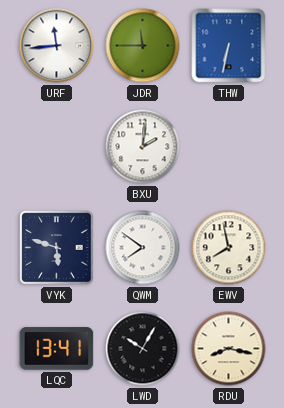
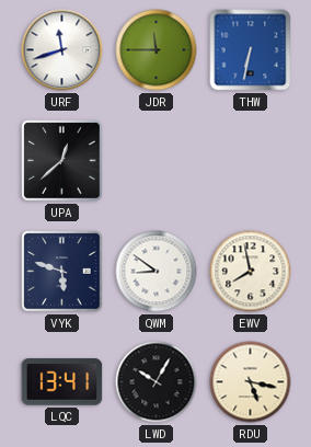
URF: 11:44 -> 11:42
UPA: none -> 12:38
BXU: 2:01 -> none
QWM: 7:51 -> 8:51
RDU: 8:17 -> 5:17
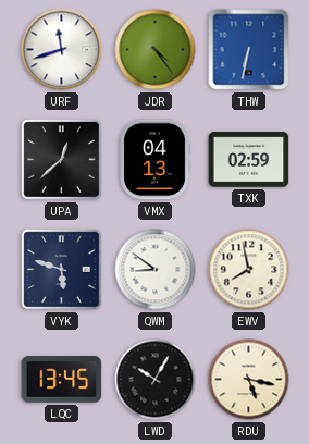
JDR: 11:45 -> 4:24
VMX: none -> 04:13
TXK: none -> 02:59
LQC: 13:41 -> 13:45
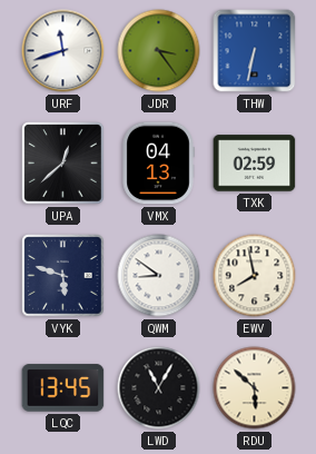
JDR: 4:24 -> 3:24
LWD: 10:05 -> 11:05
RDU: 5:17 -> 5:52
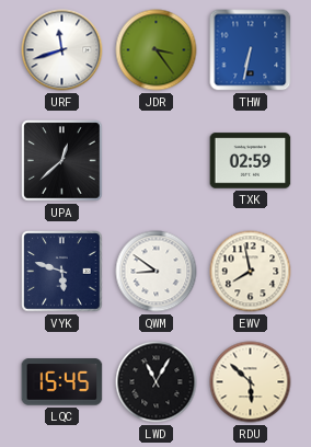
VMX: 04:13 -> none
LQC: 13:45 -> 15:45
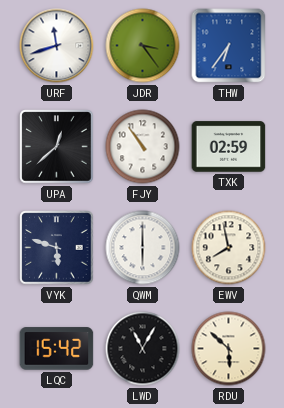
THW: 6:32 -> 6:36
FJY: none -> 10:54
QWM: 8:51 -> 6:00
LQC: 15:45 -> 15:42
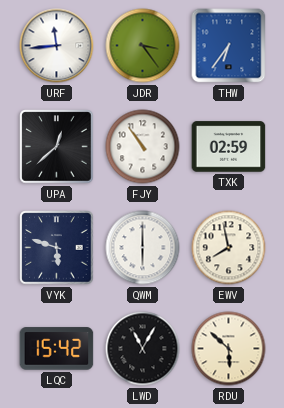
URF: 11:42 -> 11:44
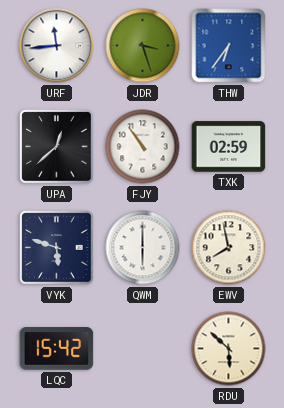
JDR: 3:24 -> 3:27
LWD: 11:05 -> none
